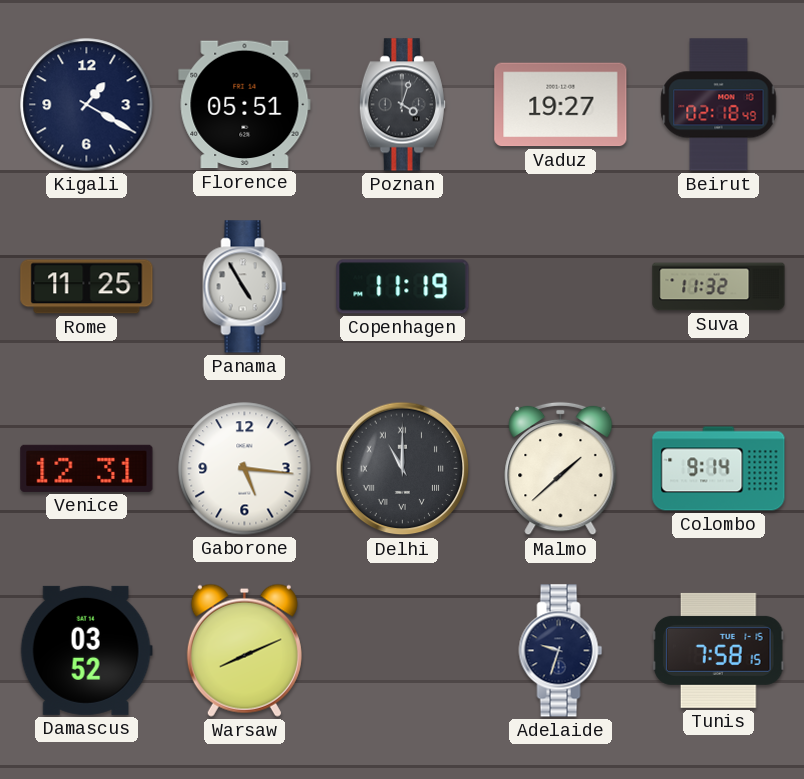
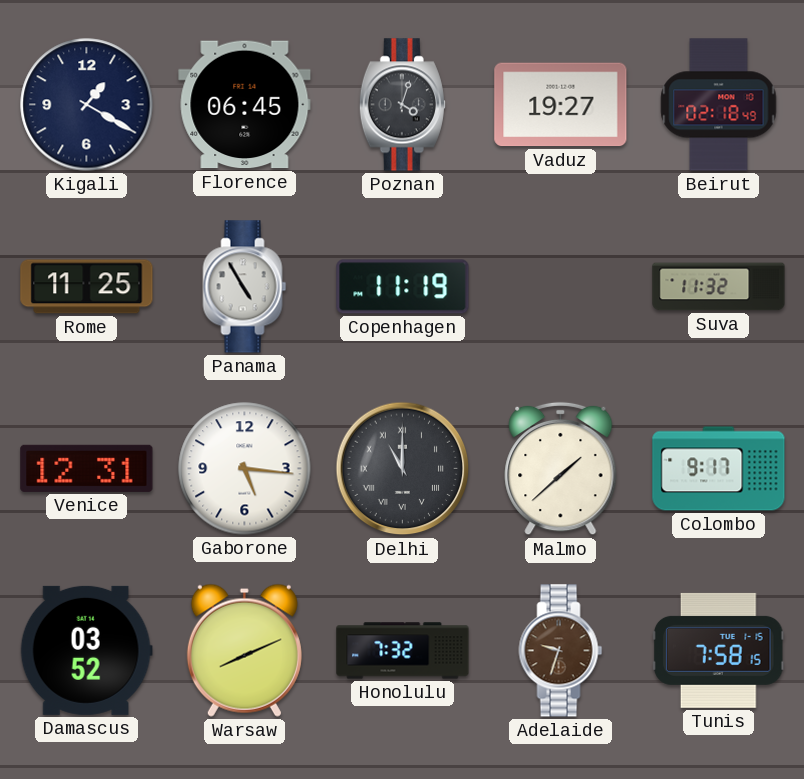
Florence: 05:51 -> 06:45
Colombo: 9:14 -> 9:17
Honolulu: none -> 7:32
Adelaide dial: navy -> brown
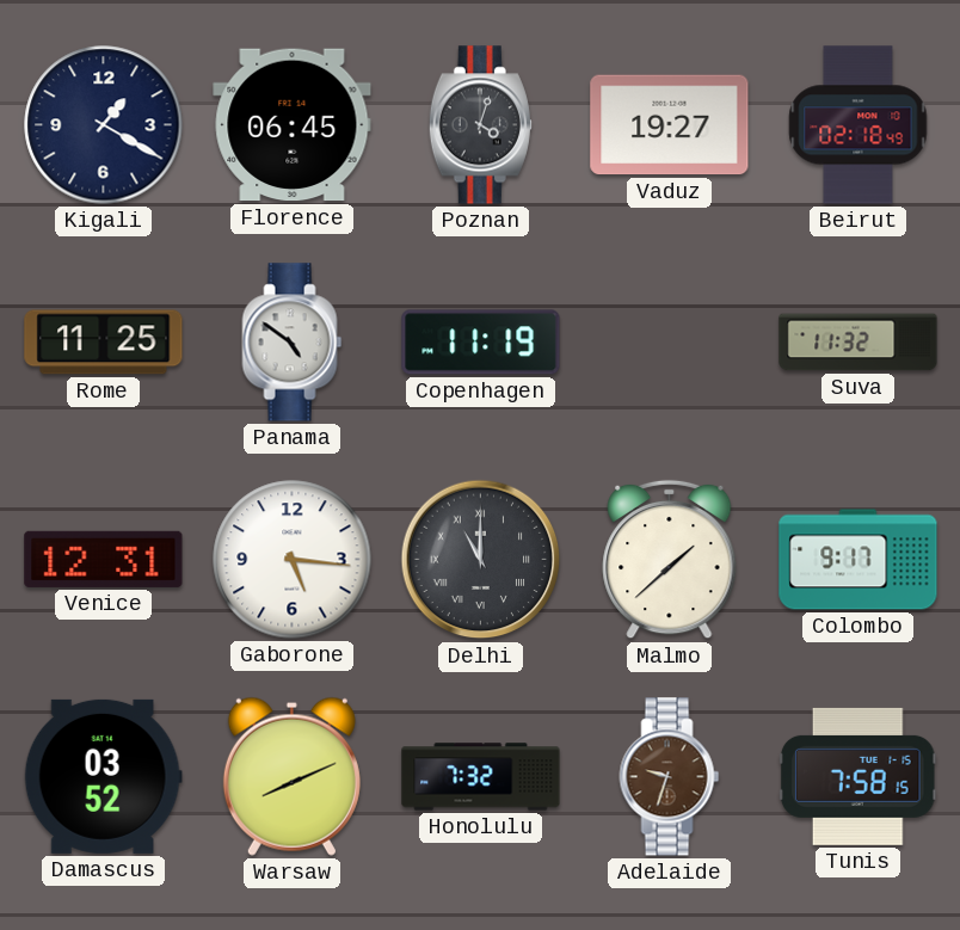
Panama: 4:55 -> 4:51
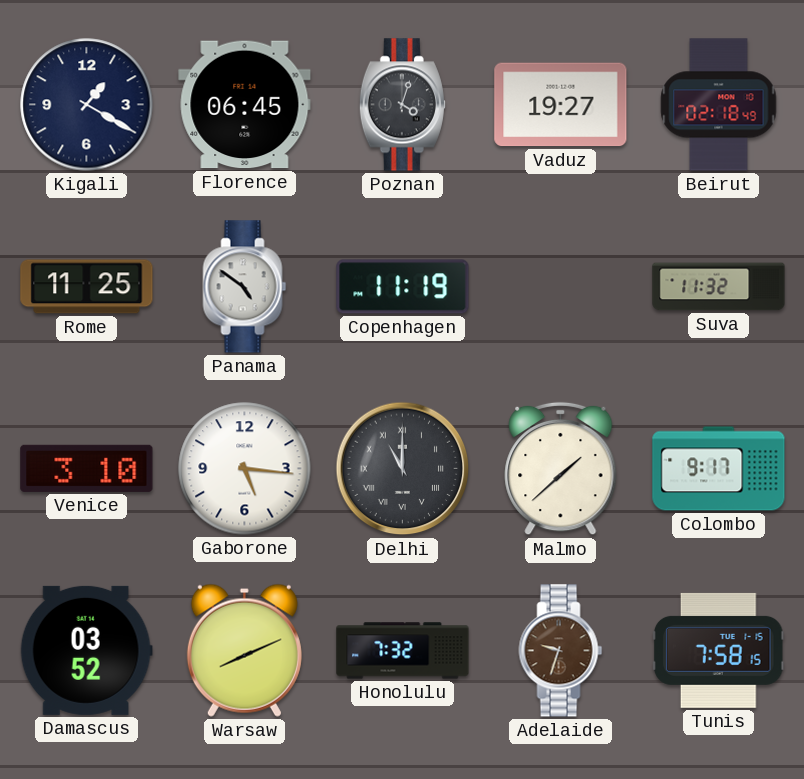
Venice: 12:31 -> 3:10
